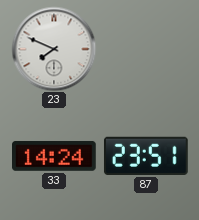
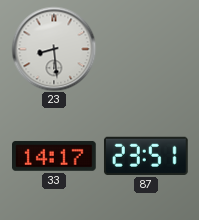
23: 7:49 -> 8:29
33: 14:24 -> 14:17
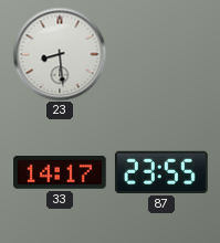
87: 23:51 -> 23:55
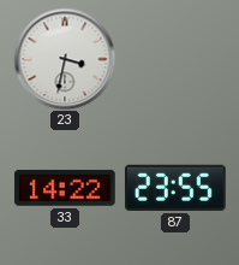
23: 8:29 -> 3:32
33: 14:17 -> 14:22
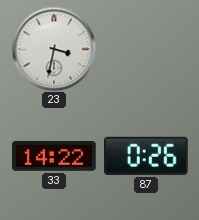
87: 23:55 -> 0:26
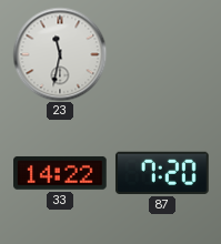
23: 3:32 -> 11:32
87: 0:26 -> 7:20
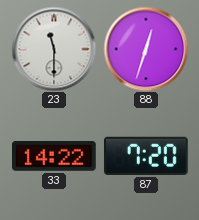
23: 11:32 -> 11:30
88: none -> 12:33
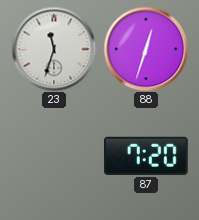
23: 11:30 -> 11:33
33: 14:22 -> none
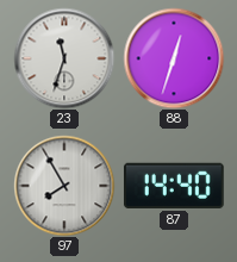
97: none -> 7:55
87: 7:20 -> 14:40
